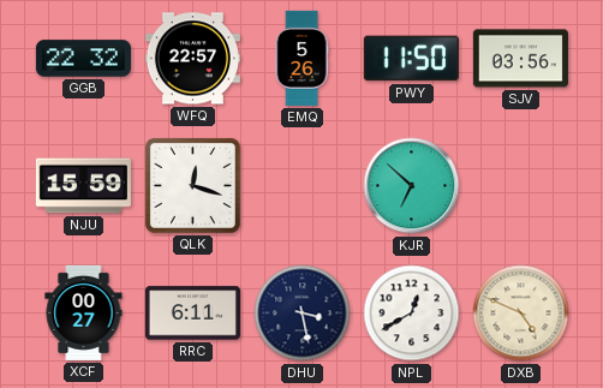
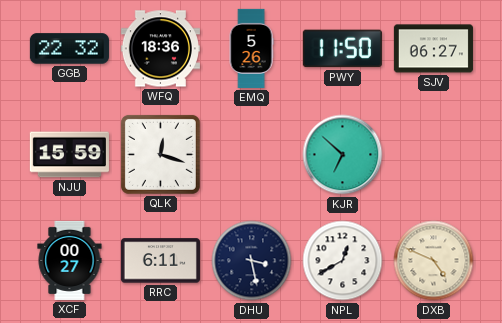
WFQ: 22:57 -> 18:36
SJV: 03:56 -> 06:27
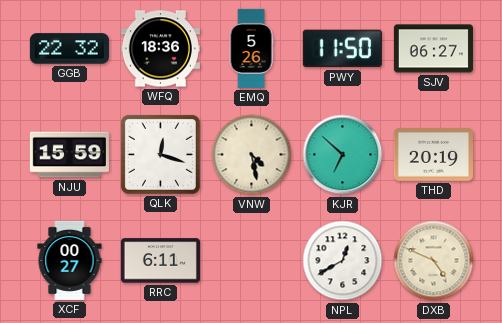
VNW: none -> 4:28
THD: none -> 20:19
DHU: 3:28 -> none
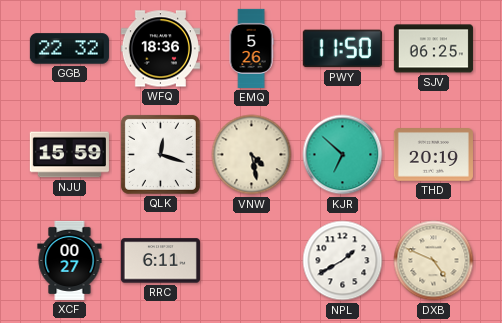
SJV: 06:27 -> 06:25
NPL: 12:40 -> 1:40
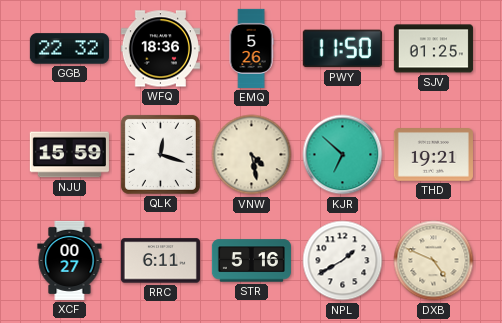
SJV: 06:25 -> 01:25
THD: 20:19 -> 19:21
STR: none -> 5:16
